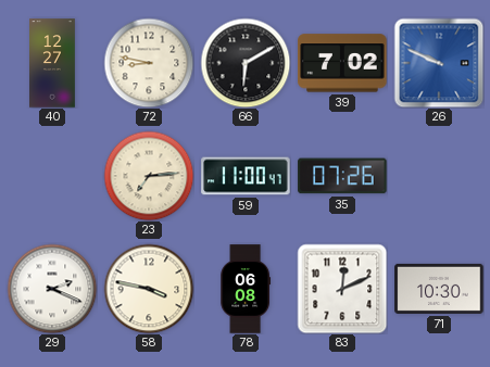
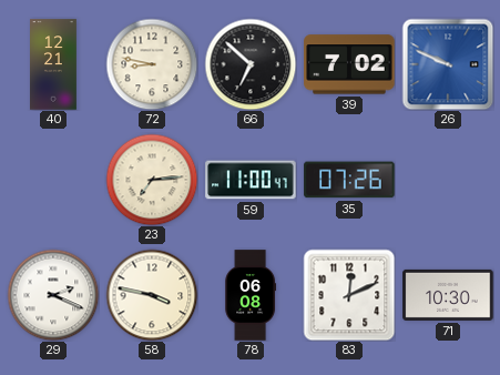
40: 12:27 -> 12:21
66: 6:10 -> 6:52
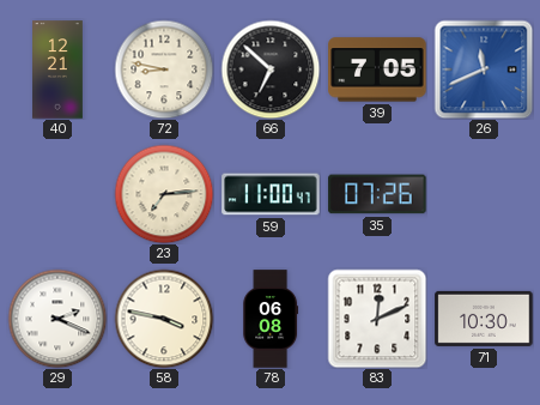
39: 7:02 -> 7:05
26: 9:49 -> 11:41
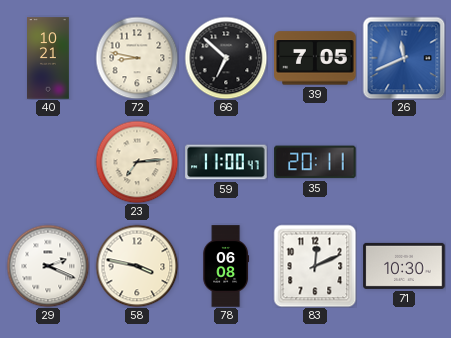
40: 12:21 -> 10:21
35: 07:26 -> 20:11
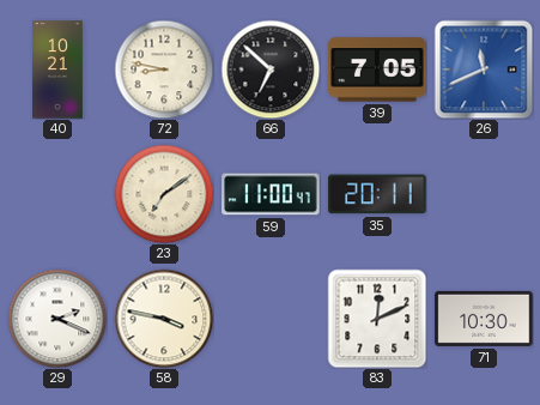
23: 7:14 -> 7:09
78: 06:08 -> none
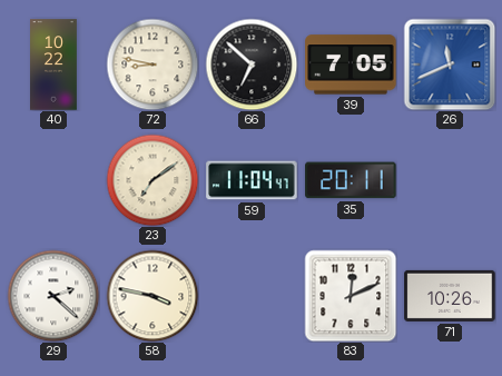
40: 10:21 -> 10:22
59: 11:00 -> 11:04
29: 2:19 -> 2:22
71: 10:30 -> 10:26
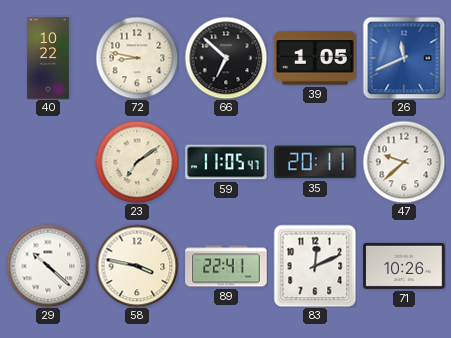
39: 7:05 -> 1:05
59: 11:04 -> 11:05
47: none -> 9:38
29: 2:22 -> 10:22
89: none -> 22:41
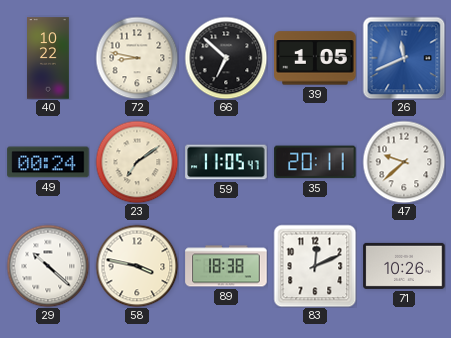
49: none -> 00:24
89: 22:41 -> 18:38
